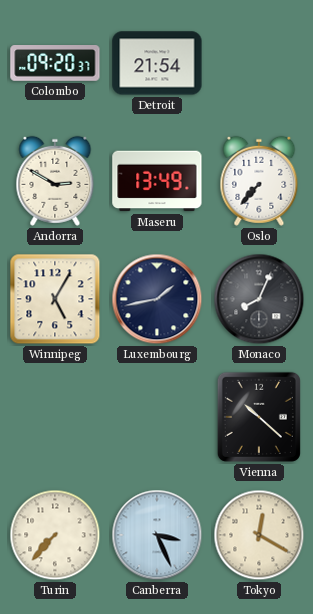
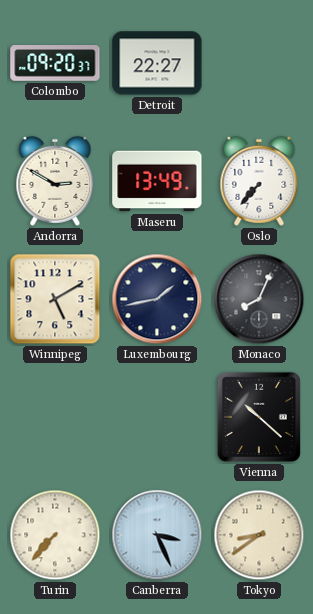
Detroit: 21:54 -> 22:27
Winnipeg: 5:05 -> 5:10
Tokyo: 12:20 -> 8:39
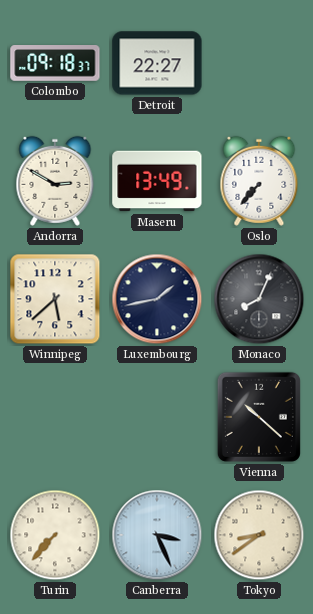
Colombo: 09:20 -> 09:18
Winnipeg: 5:10 -> 5:38
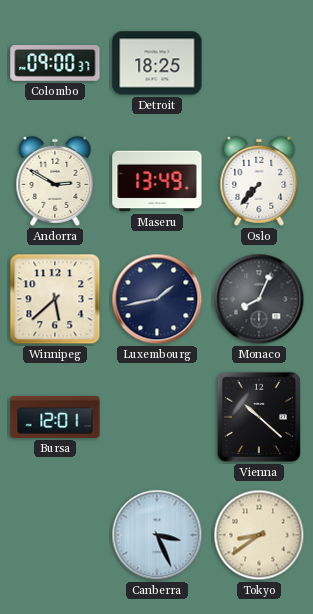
Colombo: 09:18 -> 09:00
Detroit: 22:27 -> 18:25
Bursa: none -> 12:01
Turin: 7:37 -> none
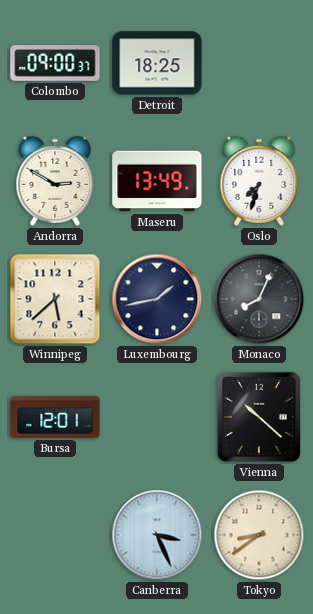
Oslo: 7:37 -> 7:33
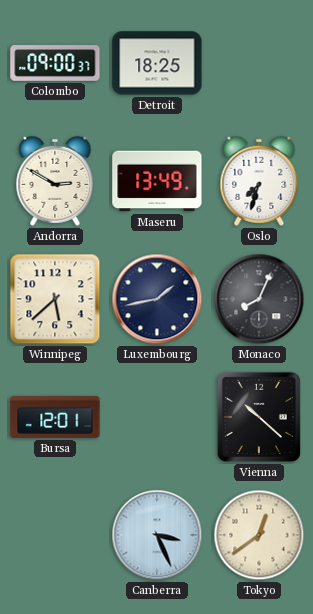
Tokyo: 8:39 -> 12:39
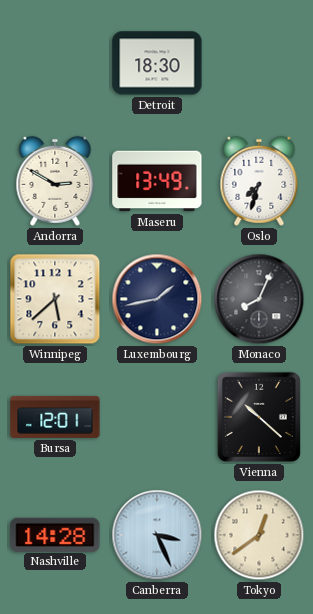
Colombo: 09:00 -> none
Detroit: 18:25 -> 18:30
Nashville: none -> 14:28
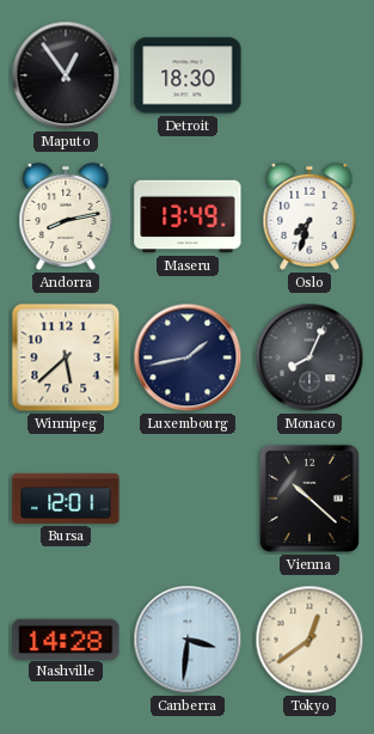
Maputo: none -> 12:54
Andorra: 2:50 -> 8:13
Canberra: 3:26 -> 3:31
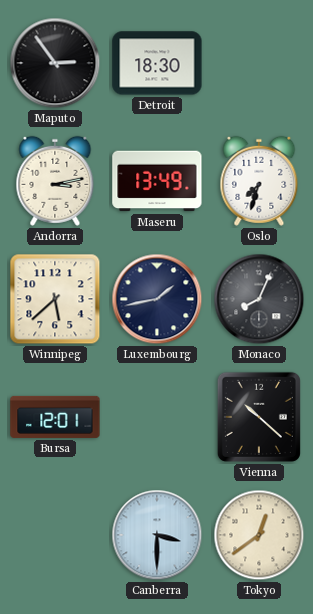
Maputo: 12:54 -> 2:54
Andorra: 8:13 -> 3:13
Nashville: 14:28 -> none
Canberra: 3:31 -> 3:30
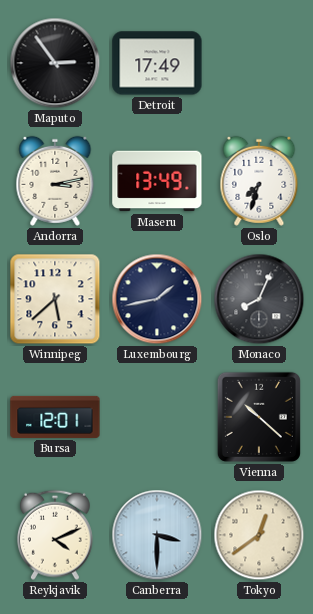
Detroit: 18:30 -> 17:49
Reykjavik: none -> 4:11
